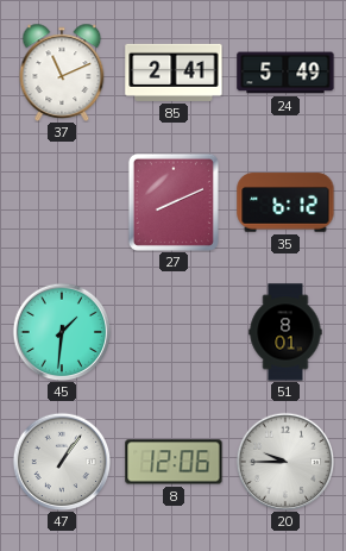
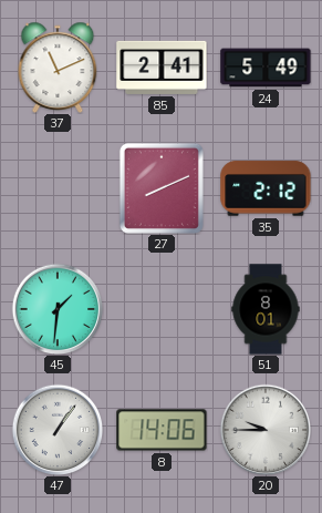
35: 6:12 -> 2:12
8: 12:06 -> 14:06
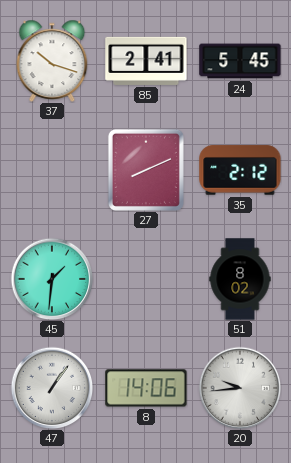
37: 11:11 -> 10:18
24: 5:49 -> 5:45
51: 8:01 -> 8:02
20: 9:45 -> 9:44
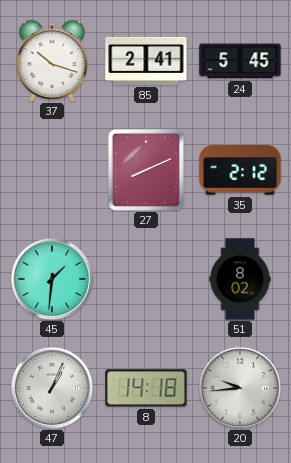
47: 1:06 -> 1:04
8: 14:06 -> 14:18
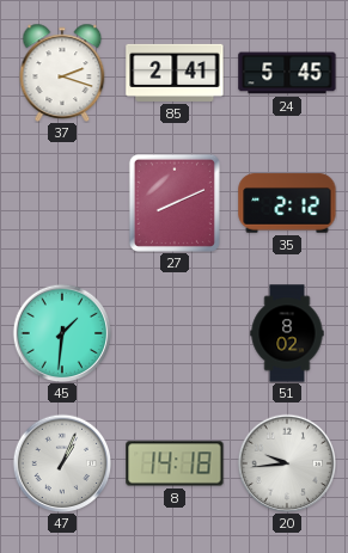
37: 10:18 -> 2:18
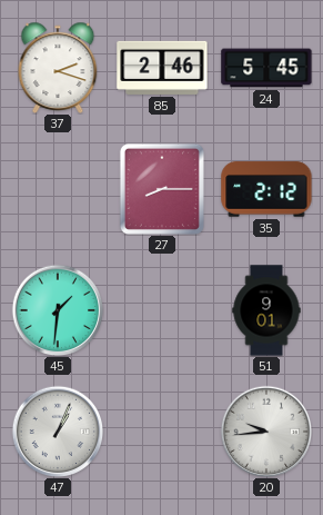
85: 2:41 -> 2:46
27: 8:11 -> 8:15
51: 8:02 -> 9:01
8: 14:18 -> none
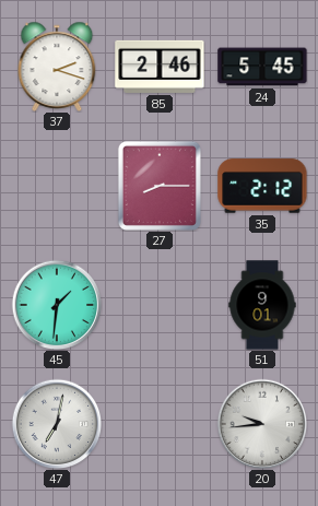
47: 1:04 -> 7:02
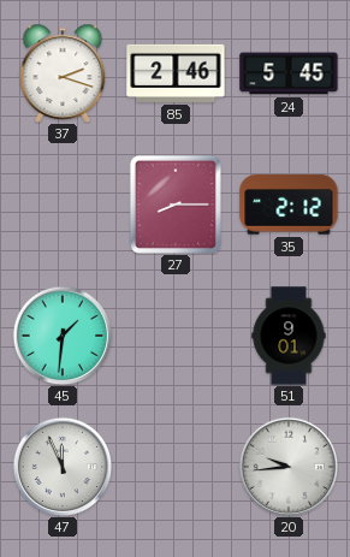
47: 7:02 -> 11:56
